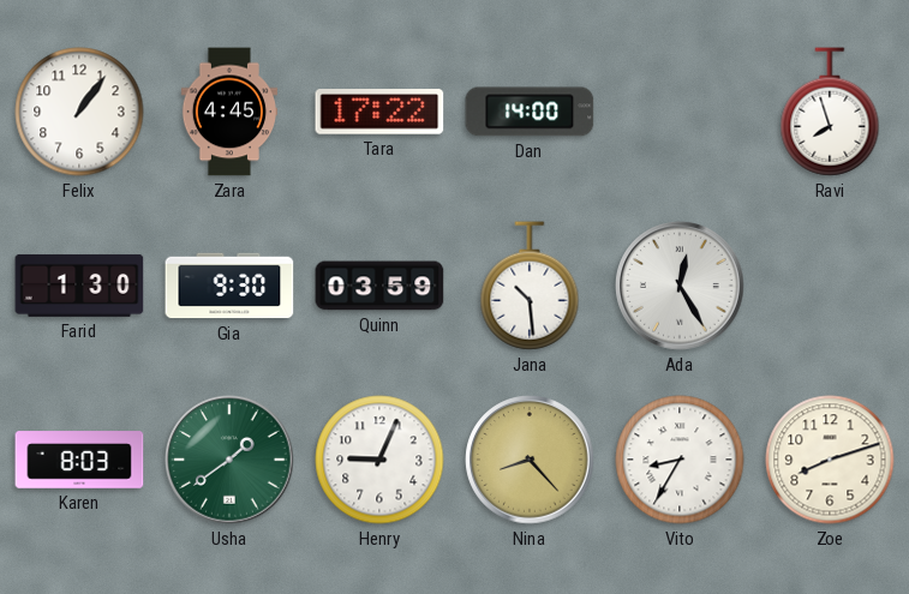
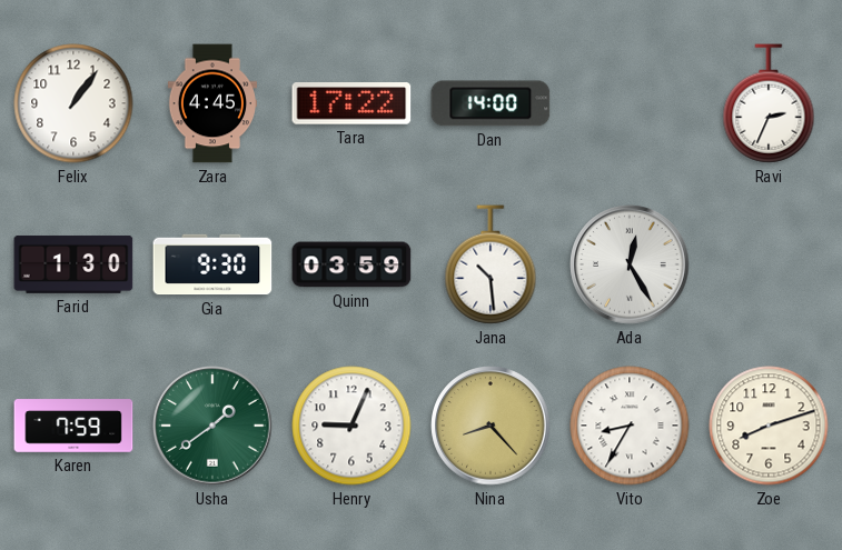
Ravi: 7:57 -> 2:34
Karen: 8:03 -> 7:59
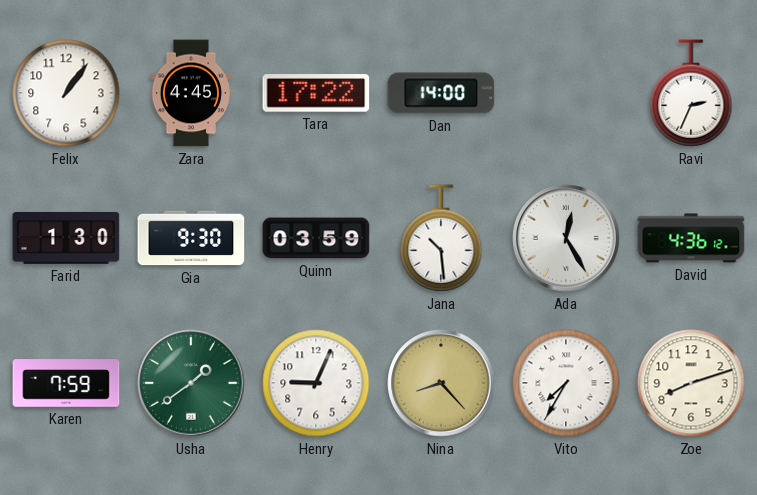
David: none -> 4:36
Vito: 8:35 -> 7:35
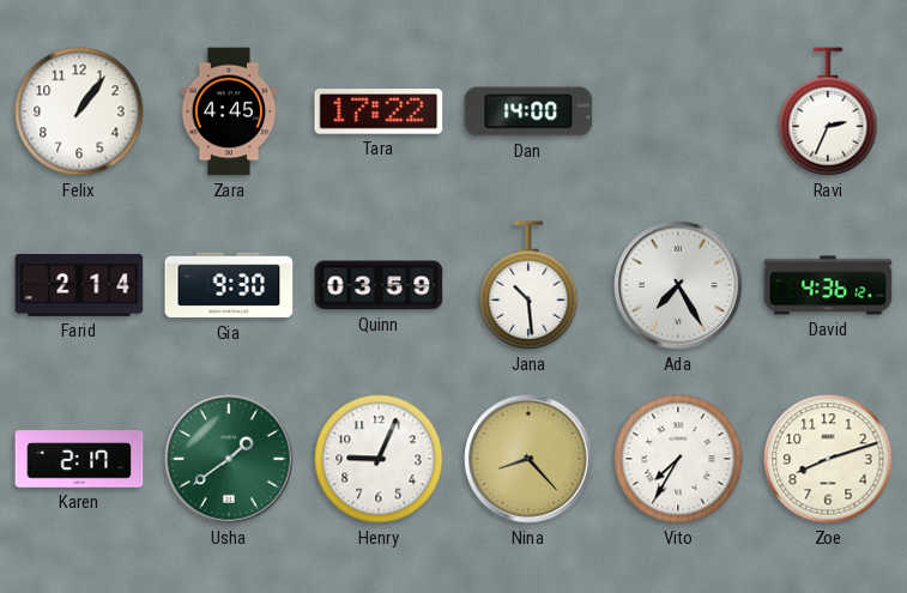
Farid: 1:30 -> 2:14
Ada: 12:25 -> 7:25
Karen: 7:59 -> 2:17
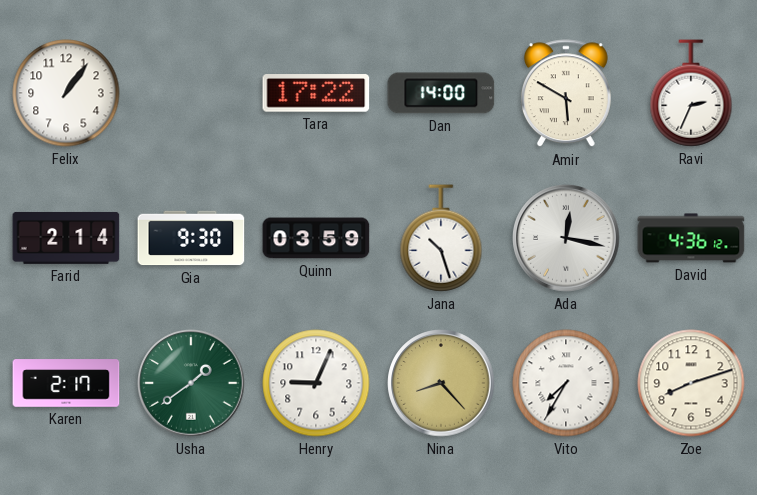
Zara: 4:45 -> none
Amir: none -> 5:50
Jana: 10:29 -> 10:27
Ada: 7:25 -> 12:17
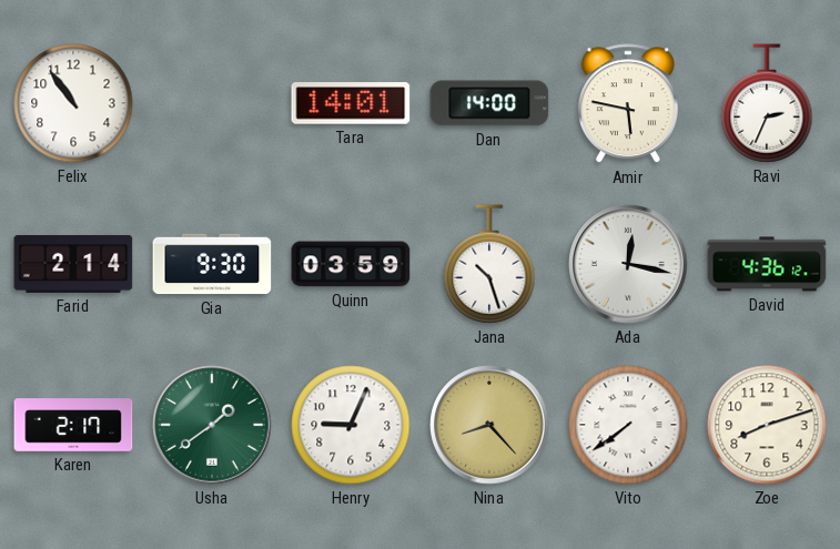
Felix: 1:06 -> 10:54
Tara: 17:22 -> 14:01
Amir: 5:50 -> 5:47
Vito: 7:35 -> 7:39
